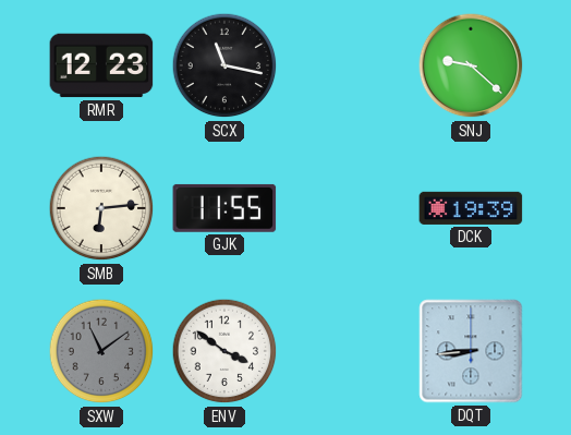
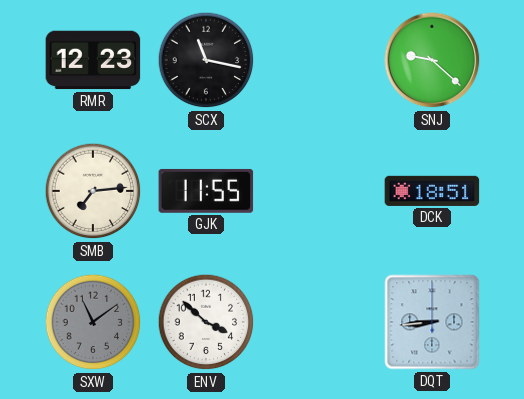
SMB: 6:14 -> 7:14
DCK: 19:39 -> 18:51
ENV: 3:51 -> 3:52
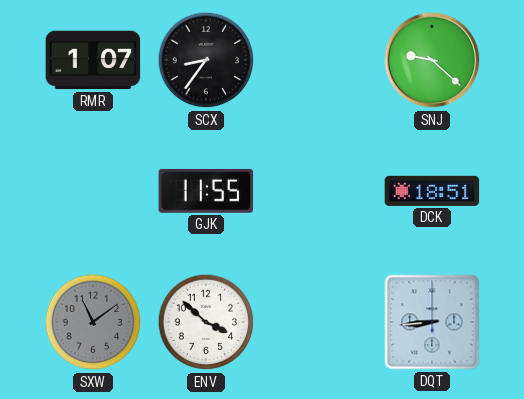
RMR: 12:23 -> 1:07
SCX: 11:17 -> 8:36
SMB: 7:14 -> none
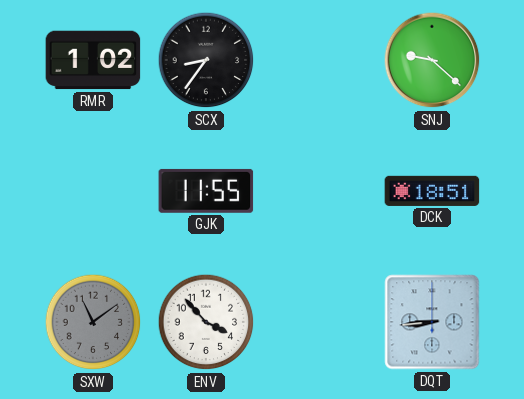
RMR: 1:07 -> 1:02
ENV: 3:52 -> 3:53
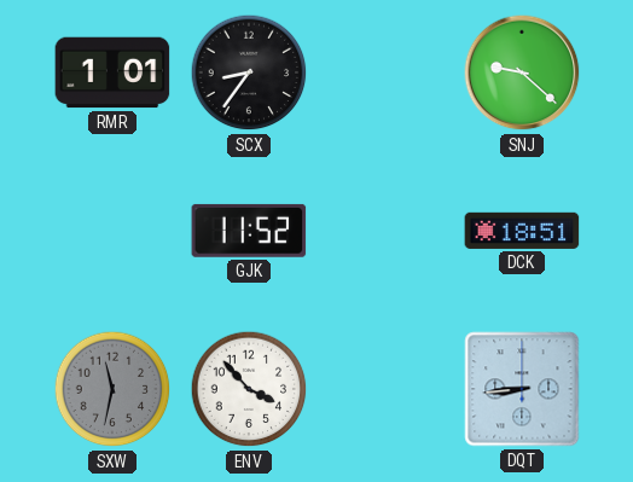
RMR: 1:02 -> 1:01
GJK: 11:55 -> 11:52
SXW: 11:09 -> 11:32
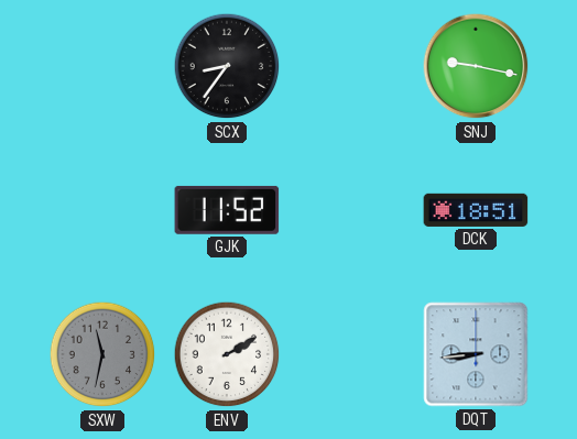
RMR: 1:01 -> none
SNJ: 9:22 -> 9:17
ENV: 3:53 -> 2:10
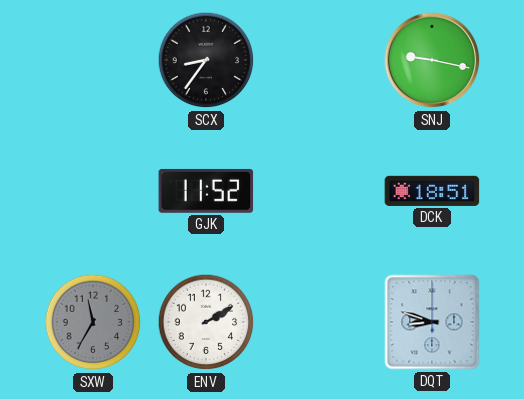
SXW: 11:32 -> 11:35
DQT: 8:44 -> 8:48
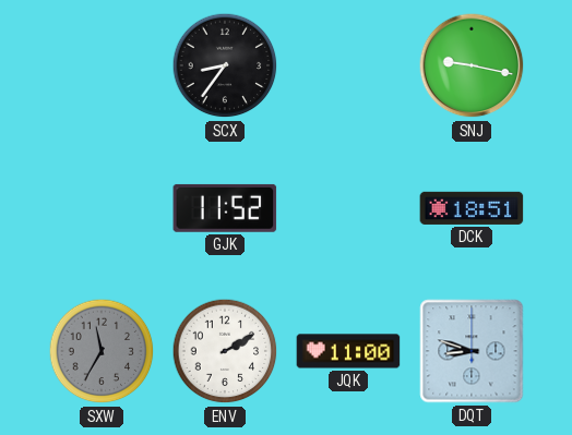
JQK: none -> 11:00
